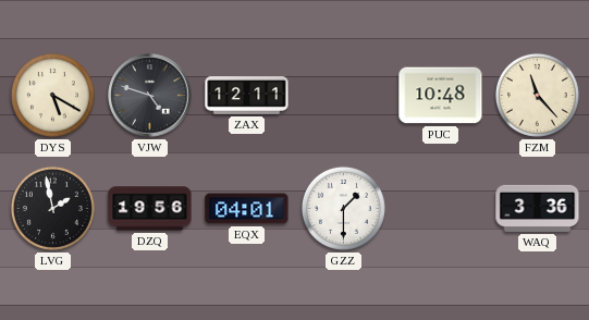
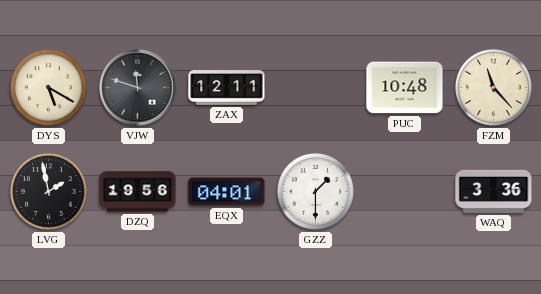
VJW: 4:48 -> 11:48
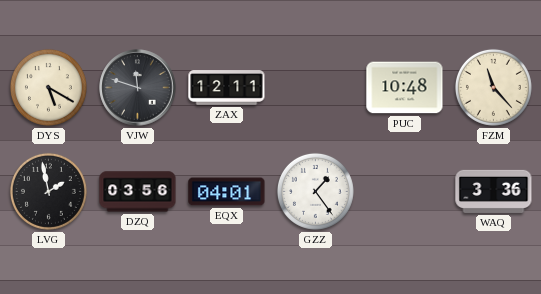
DZQ: 19:56 -> 03:56
GZZ: 1:30 -> 1:24
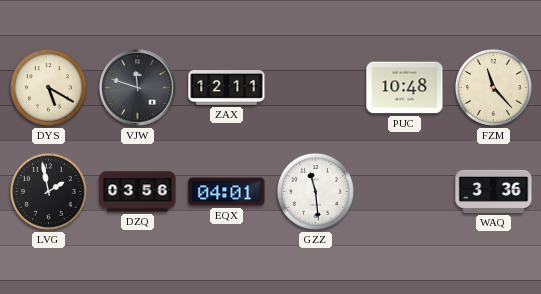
GZZ: 1:24 -> 11:29
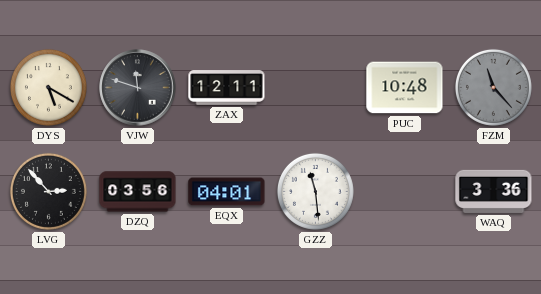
FZM dial: cream -> grey
LVG: 1:58 -> 2:53
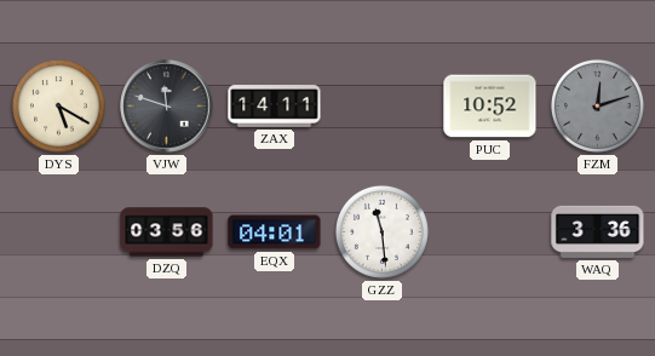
ZAX: 12:11 -> 14:11
PUC: 10:48 -> 10:52
FZM: 11:23 -> 12:12
LVG: 2:53 -> none
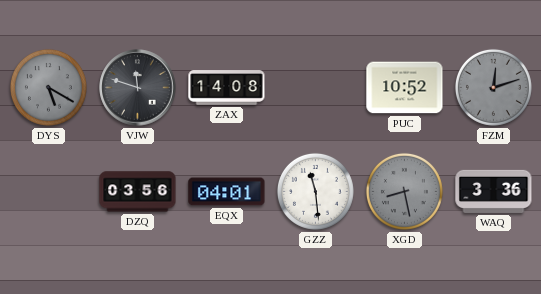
DYS dial: cream -> grey
ZAX: 14:11 -> 14:08
XGD: none -> 8:28
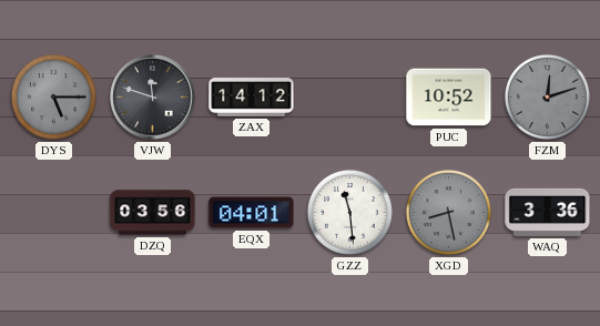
DYS: 5:20 -> 5:15
ZAX: 14:08 -> 14:12
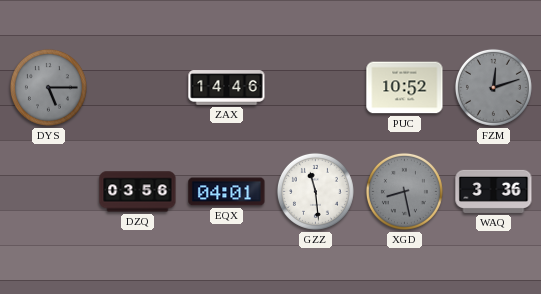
VJW: 11:48 -> none
ZAX: 14:12 -> 14:46
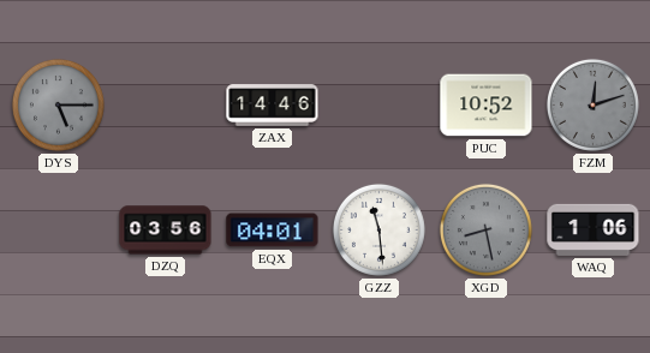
WAQ: 3:36 -> 1:06
